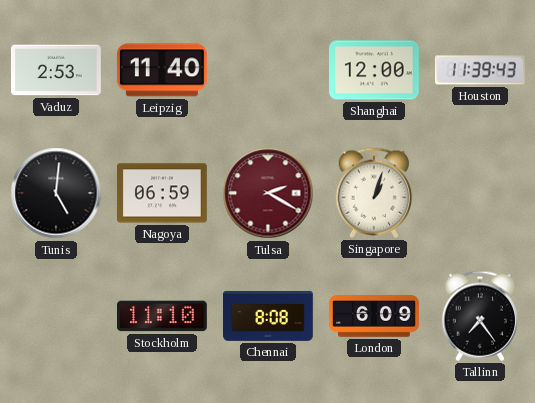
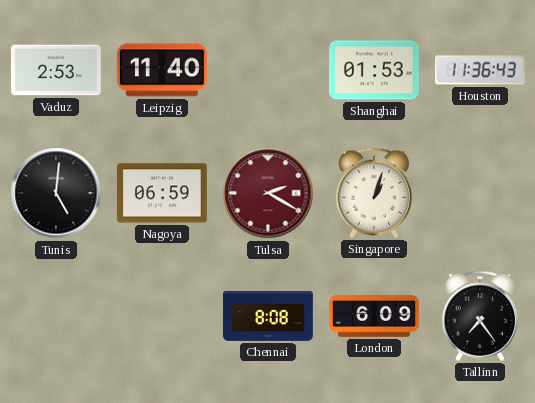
Shanghai: 12:00 -> 01:53
Houston: 11:39 -> 11:36
Stockholm: 11:10 -> none
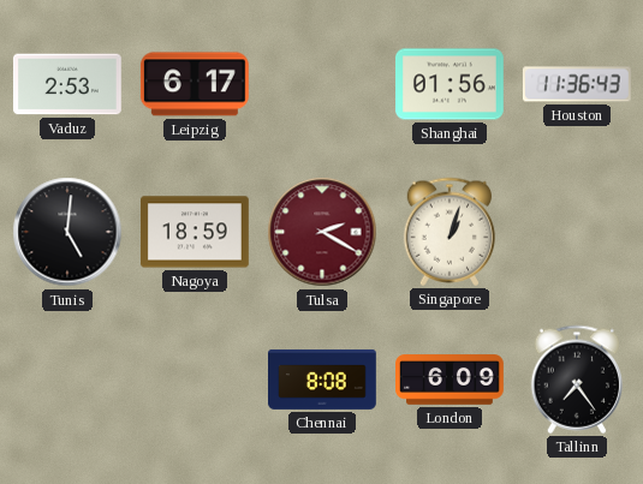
Leipzig: 11:40 -> 6:17
Shanghai: 01:53 -> 01:56
Nagoya: 06:59 -> 18:59
